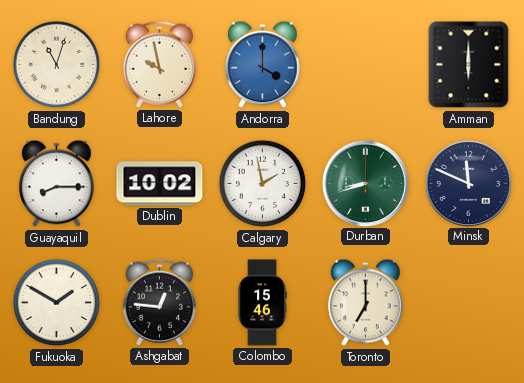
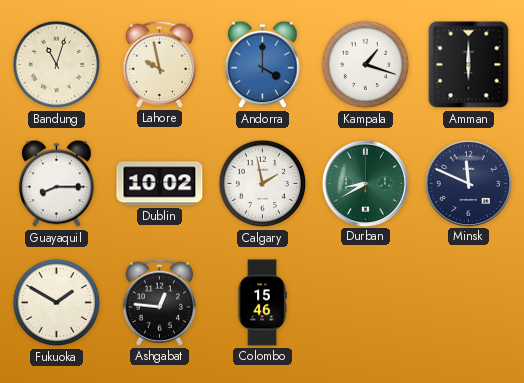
Kampala: none -> 1:18
Durban: 8:42 -> 8:40
Toronto: 7:00 -> none
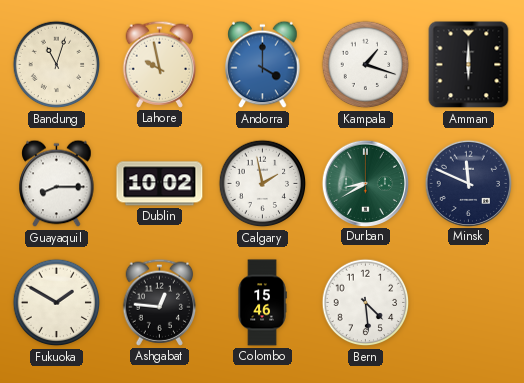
Bern: none -> 4:29
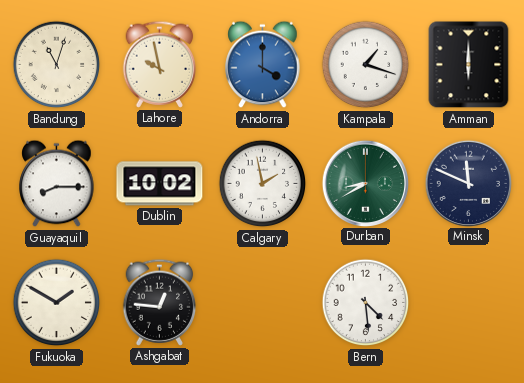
Colombo: 15:46 -> none
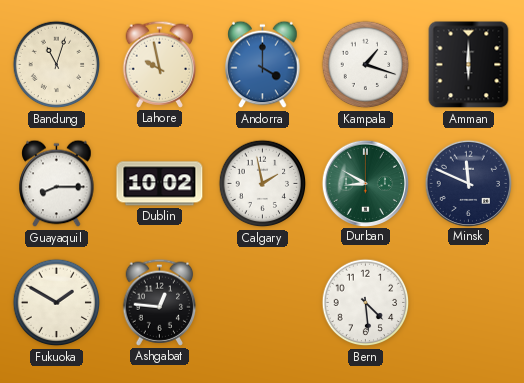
Durban: 8:40 -> 8:50
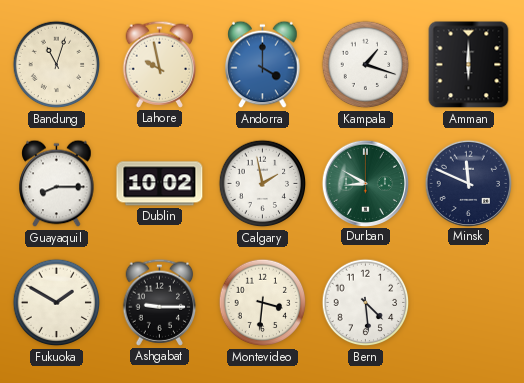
Ashgabat: 12:46 -> 9:15
Montevideo: none -> 3:31
